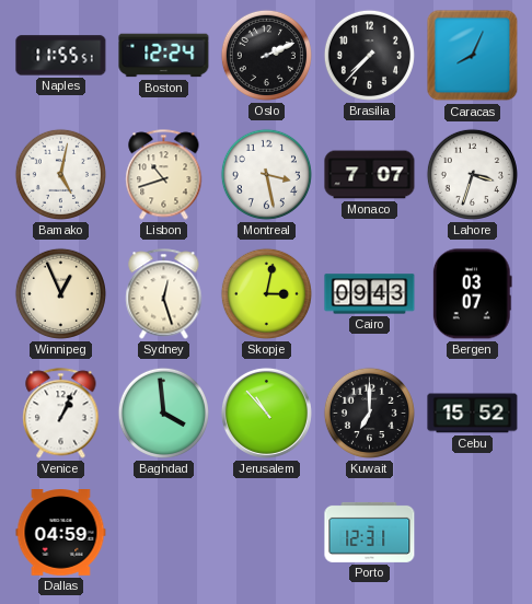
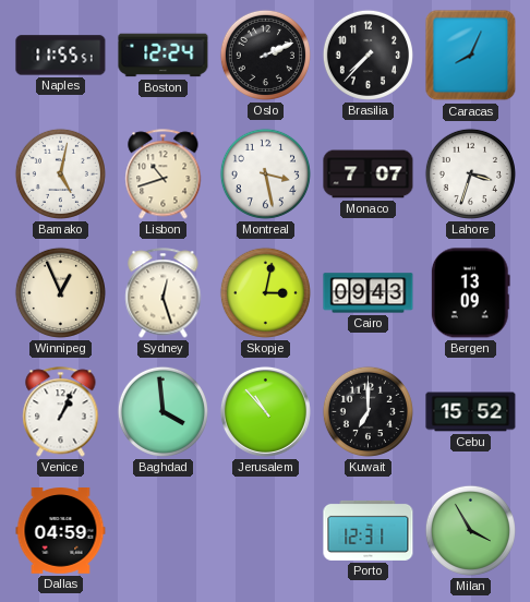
Bergen: 03:07 -> 13:09
Milan: none -> 3:55
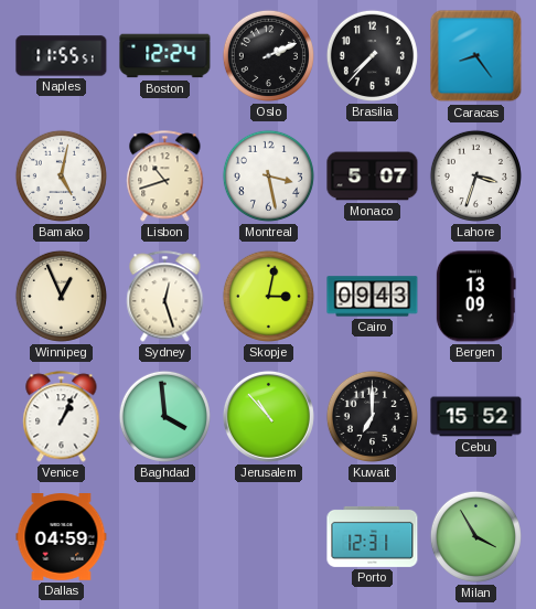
Caracas: 8:04 -> 8:24
Monaco: 7:07 -> 5:07
